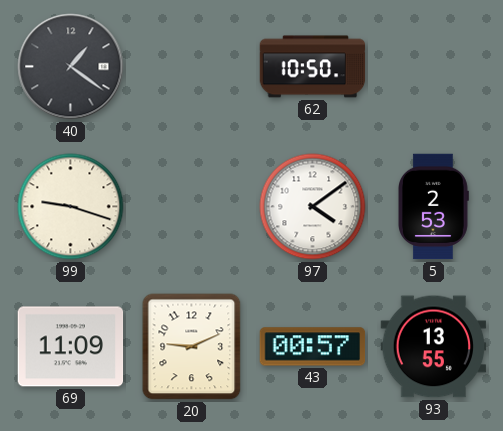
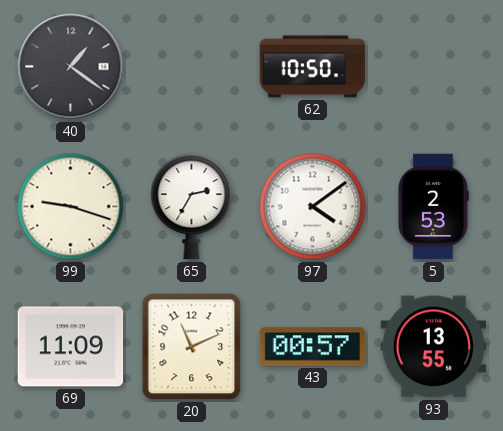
65: none -> 2:35
20: 9:11 -> 11:11
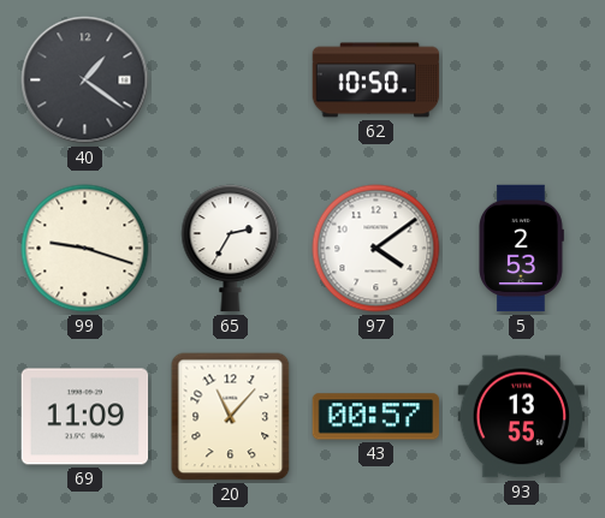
20: 11:11 -> 11:07
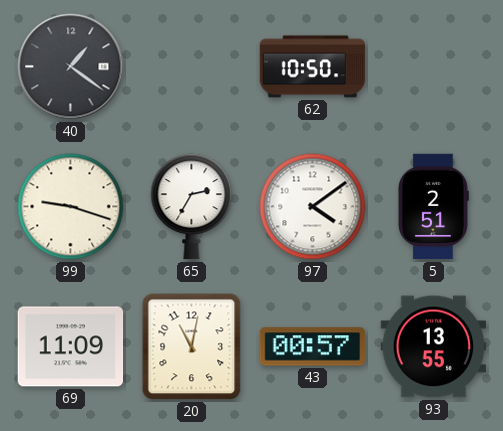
5: 2:53 -> 2:51
20: 11:07 -> 11:02
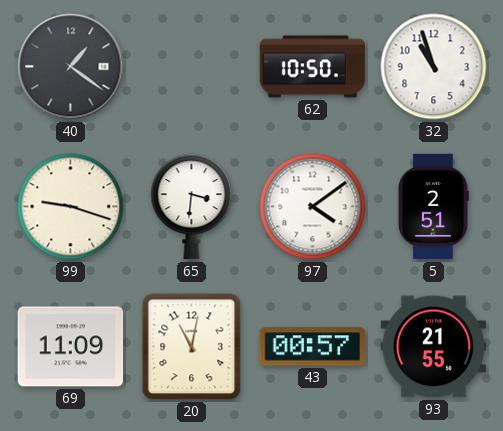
32: none -> 10:57
65: 2:35 -> 3:31
93: 13:55 -> 21:55
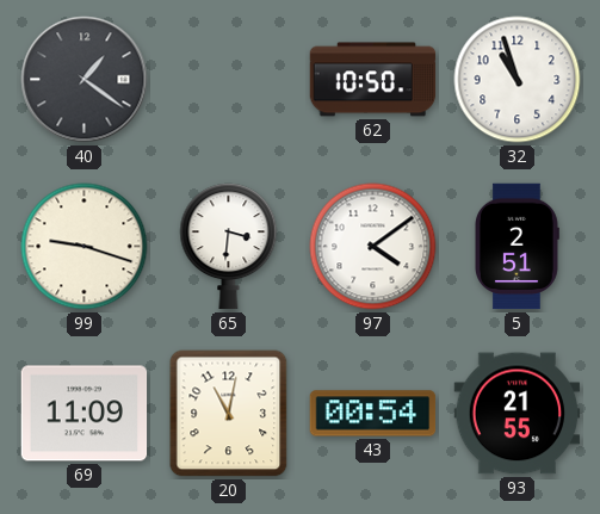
43: 00:57 -> 00:54
